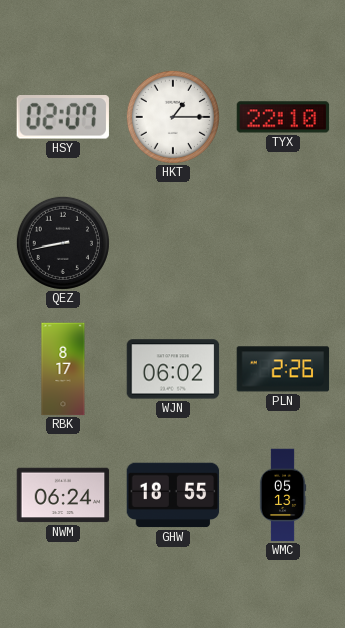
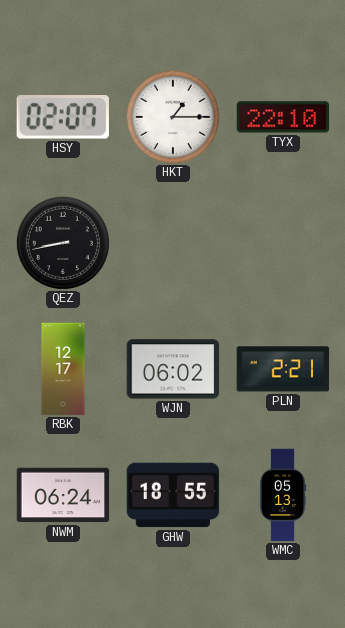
RBK: 8:17 -> 12:17
PLN: 2:26 -> 2:21
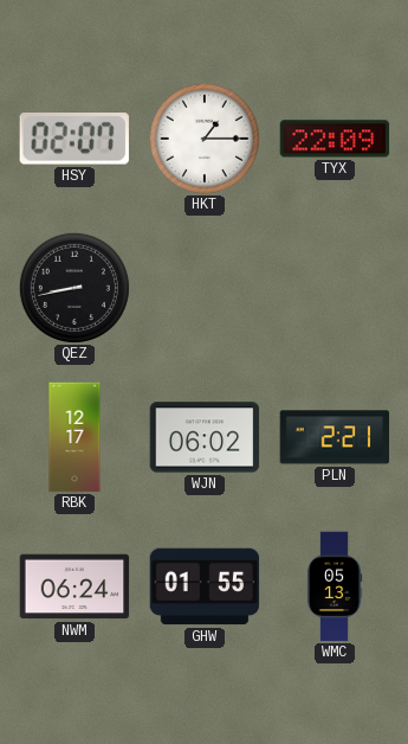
TYX: 22:10 -> 22:09
GHW: 18:55 -> 01:55
